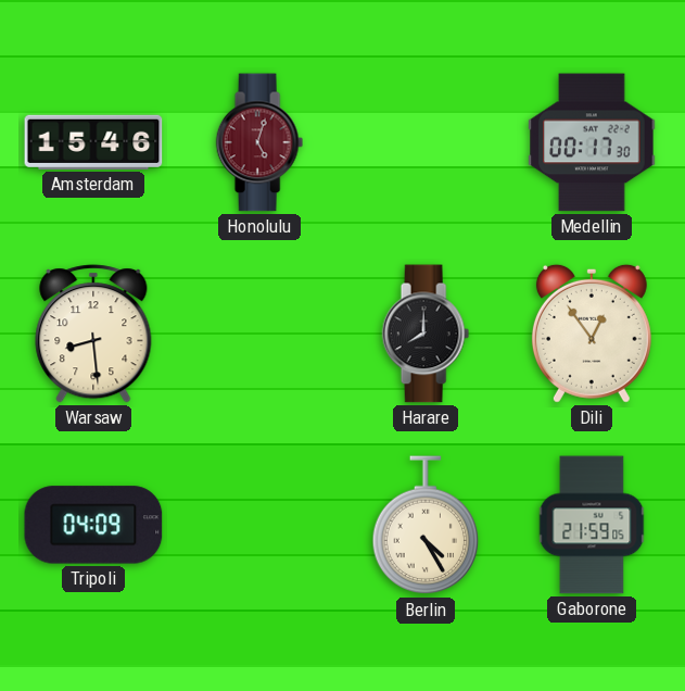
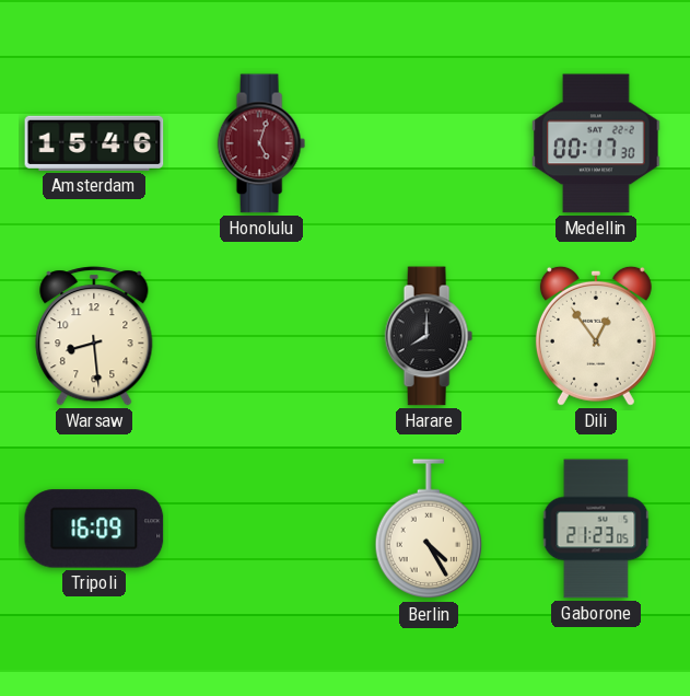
Tripoli: 04:09 -> 16:09
Gaborone: 21:59 -> 21:23
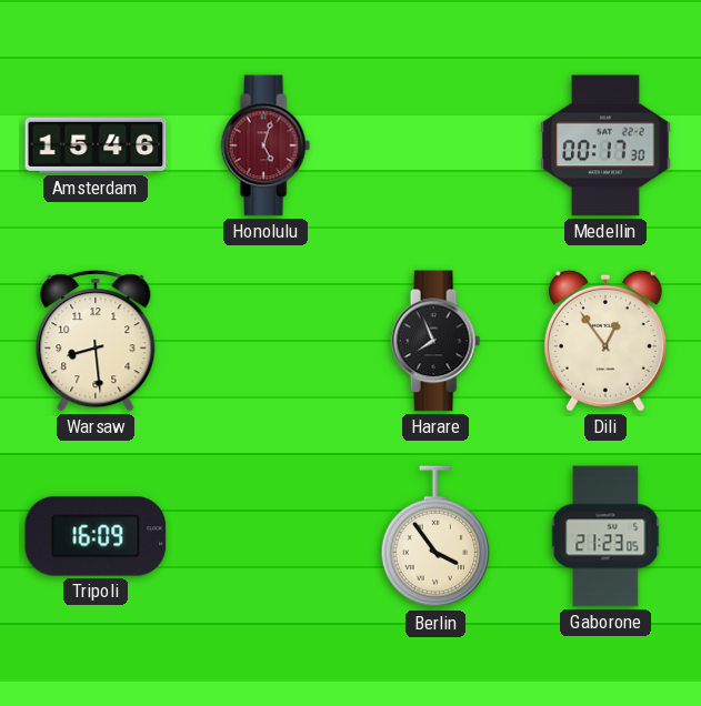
Harare: 8:00 -> 7:56
Berlin: 4:25 -> 3:54
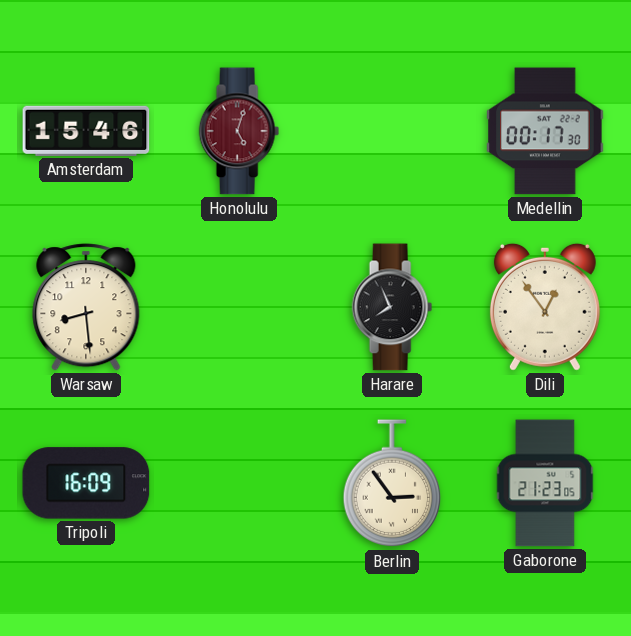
Berlin: 3:54 -> 2:54
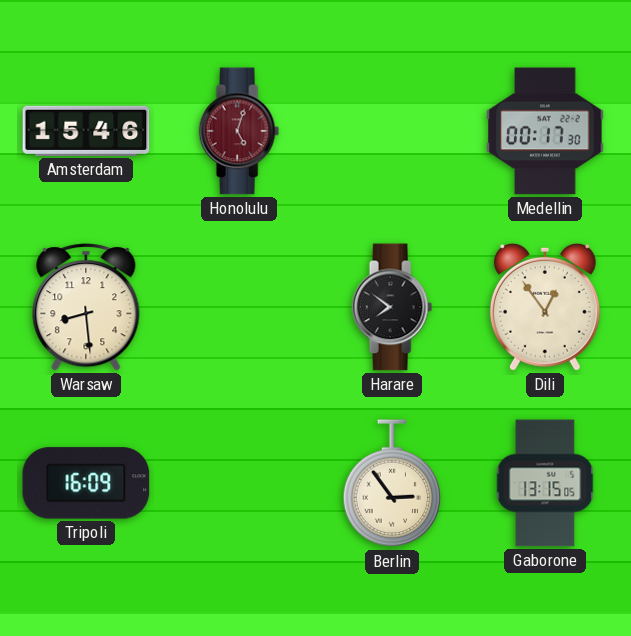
Harare: 7:56 -> 7:51
Gaborone: 21:23 -> 13:15
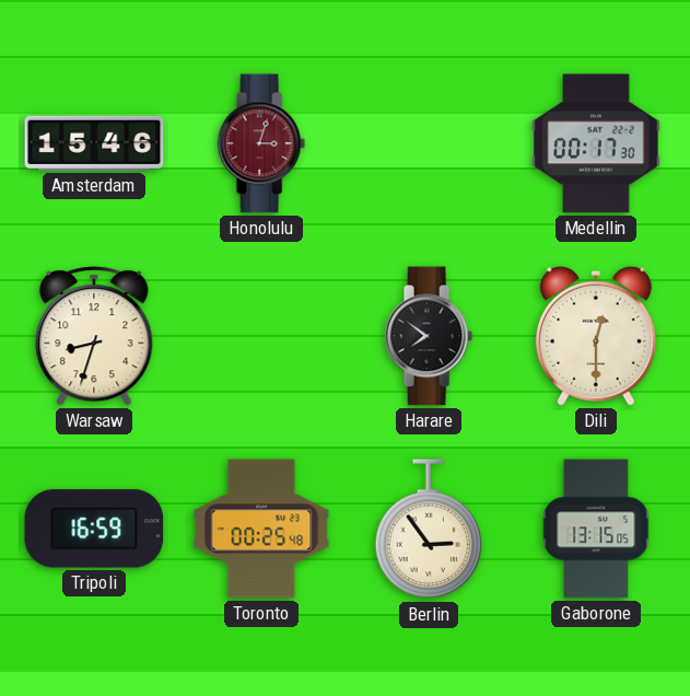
Honolulu: 5:03 -> 3:03
Warsaw: 8:29 -> 8:33
Dili: 12:54 -> 12:30
Tripoli: 16:09 -> 16:59
Toronto: none -> 00:25
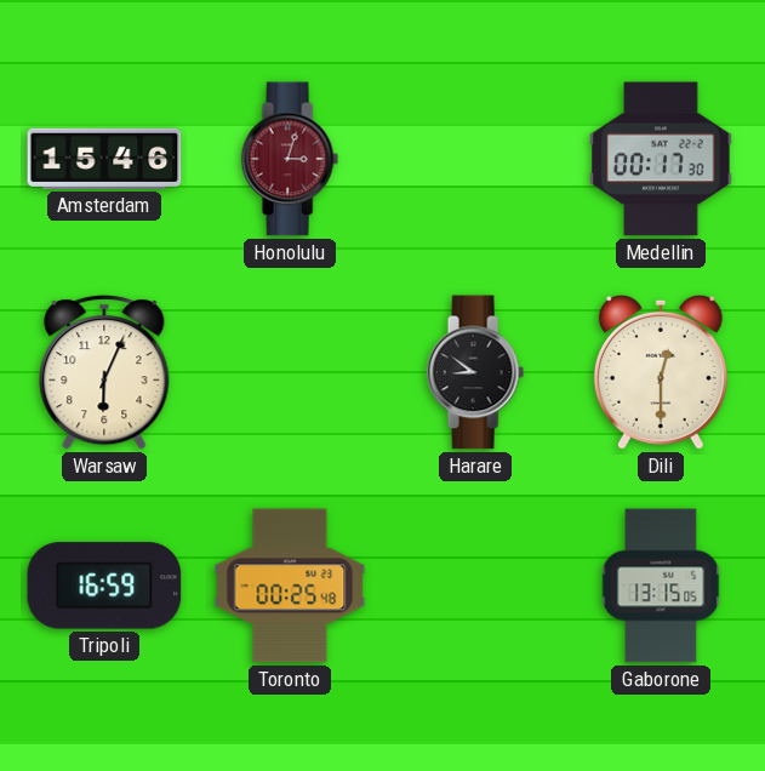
Warsaw: 8:33 -> 6:04
Harare: 7:51 -> 8:51
Berlin: 2:54 -> none
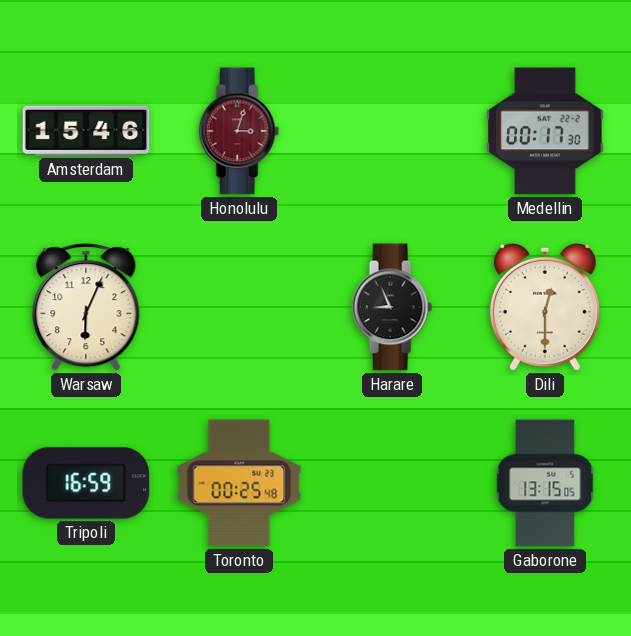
Harare: 8:51 -> 8:56
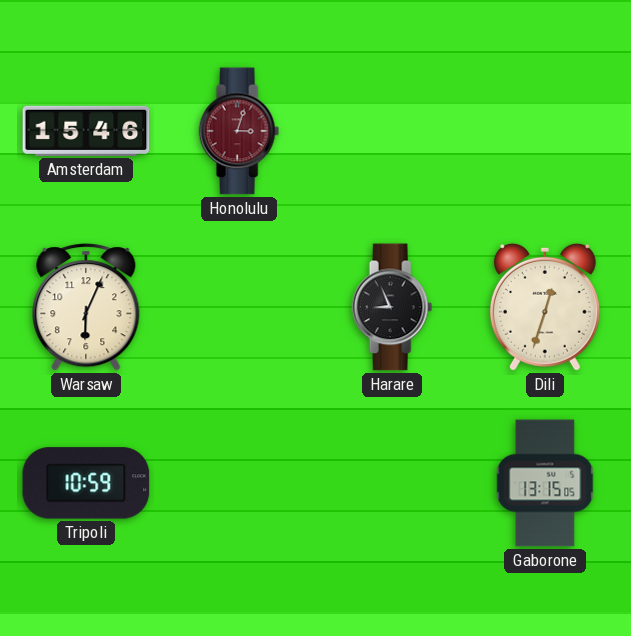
Medellin: 00:17 -> none
Dili: 12:30 -> 12:33
Tripoli: 16:59 -> 10:59
Toronto: 00:25 -> none
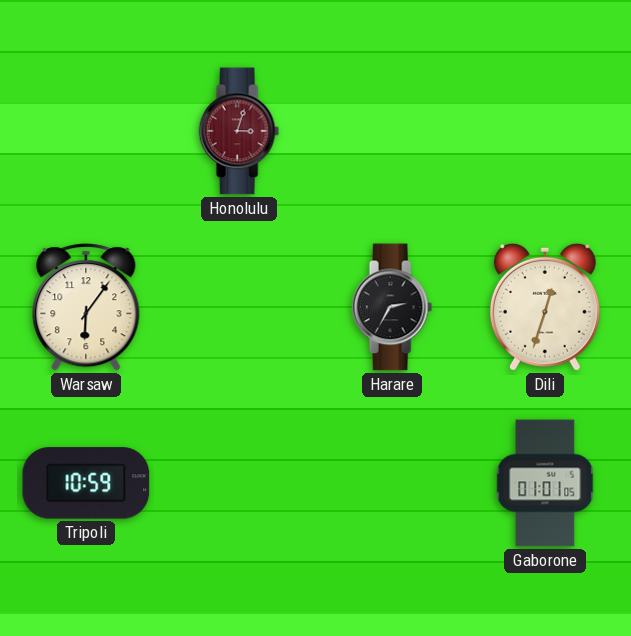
Amsterdam: 15:46 -> none
Warsaw: 6:04 -> 6:06
Harare: 8:56 -> 2:35
Gaborone: 13:15 -> 01:01
